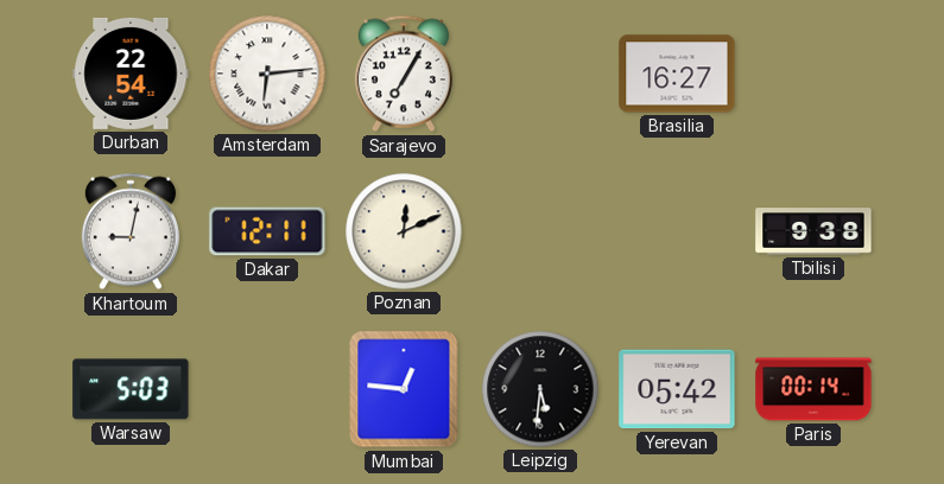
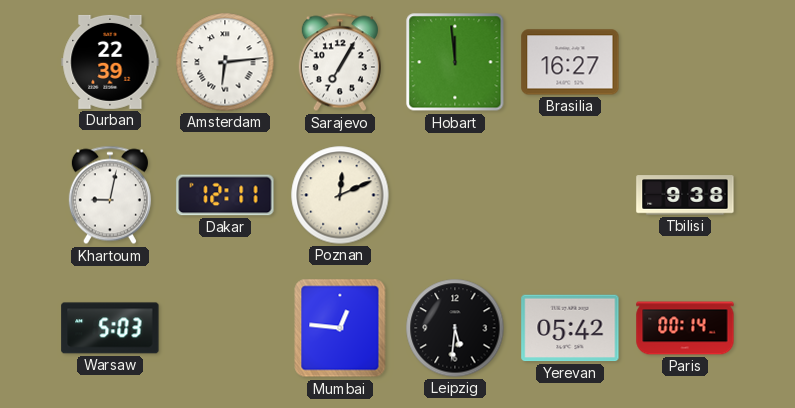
Durban: 22:54 -> 22:39
Hobart: none -> 11:59
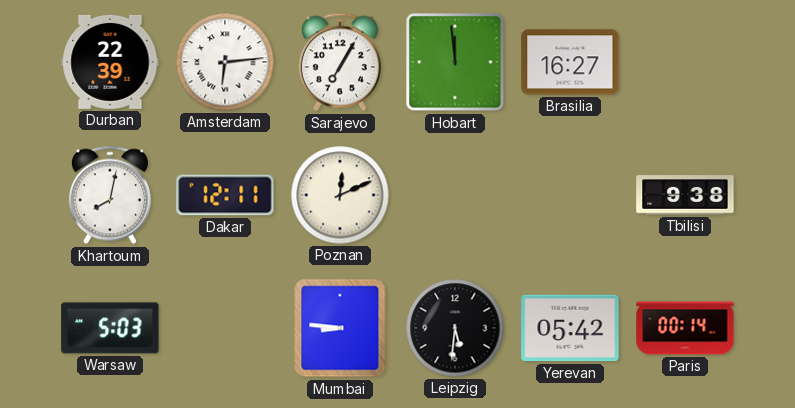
Khartoum: 9:02 -> 8:02
Mumbai: 12:46 -> 8:46
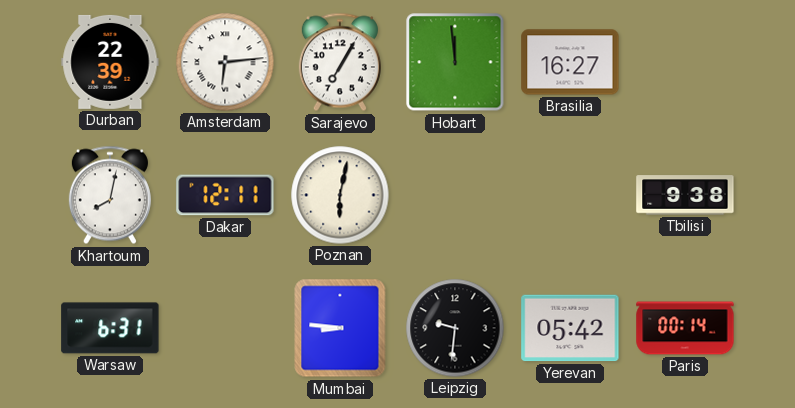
Poznan: 12:11 -> 6:02
Warsaw: 5:03 -> 6:31
Leipzig: 5:31 -> 9:31
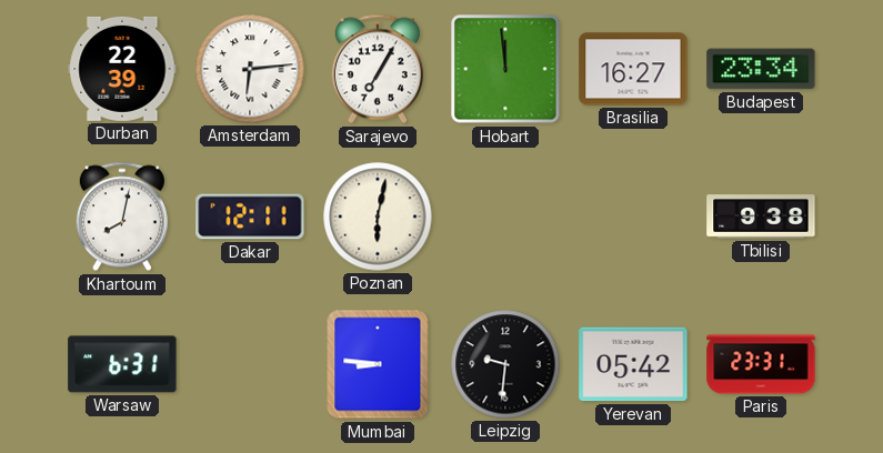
Budapest: none -> 23:34
Paris: 00:14 -> 23:31
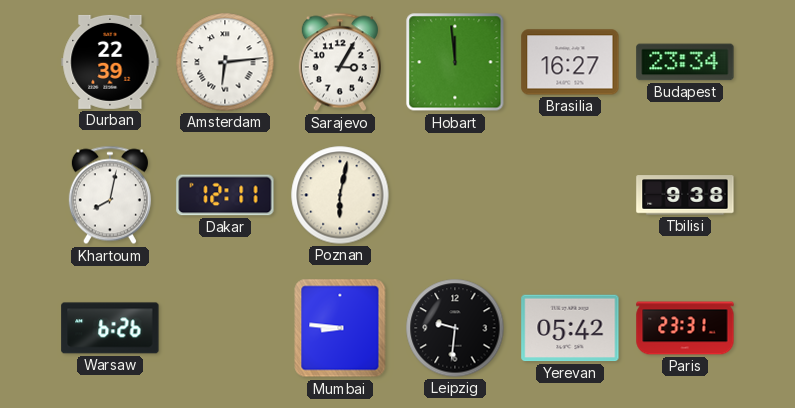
Sarajevo: 7:05 -> 3:05
Warsaw: 6:31 -> 6:26
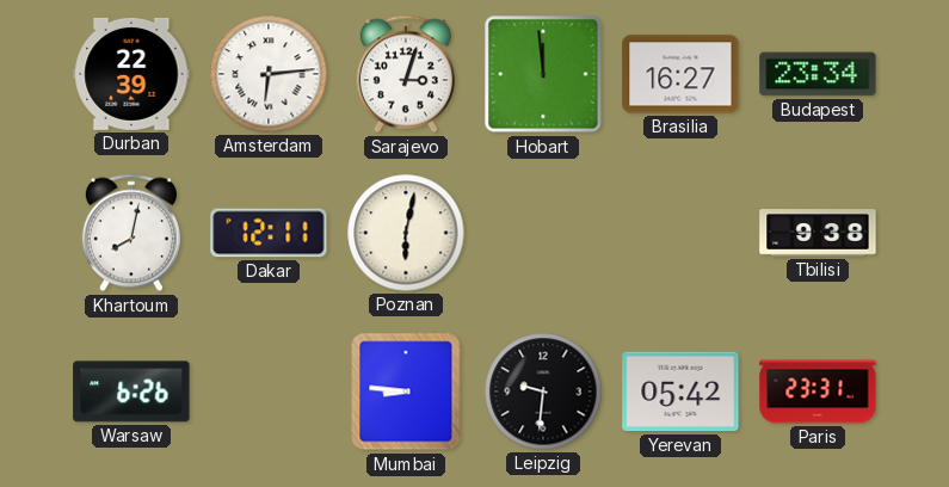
Sarajevo: 3:05 -> 3:03
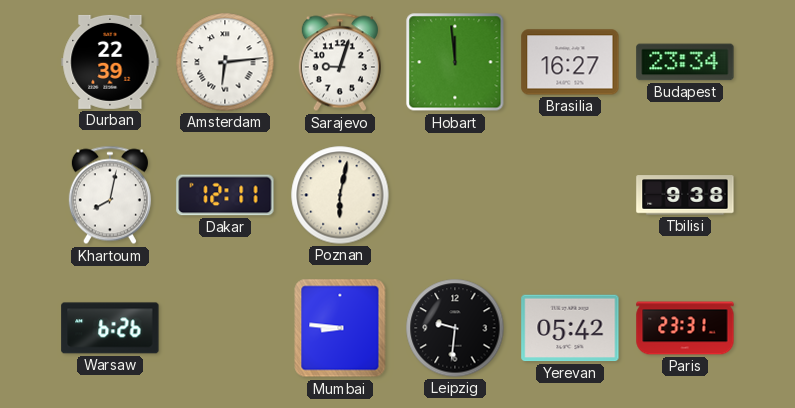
Sarajevo: 3:03 -> 9:03
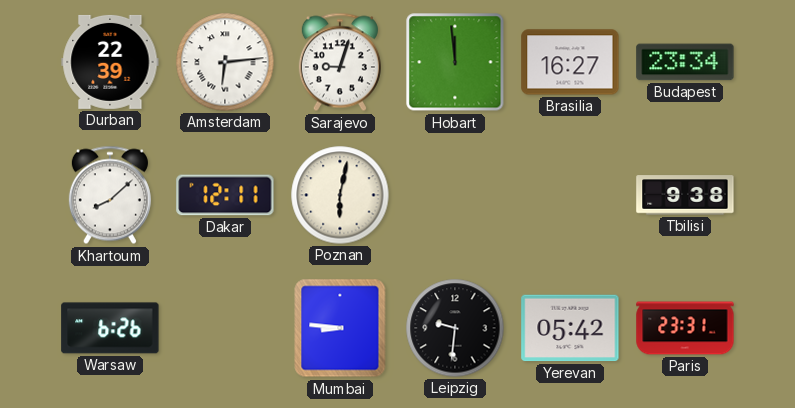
Khartoum: 8:02 -> 8:08
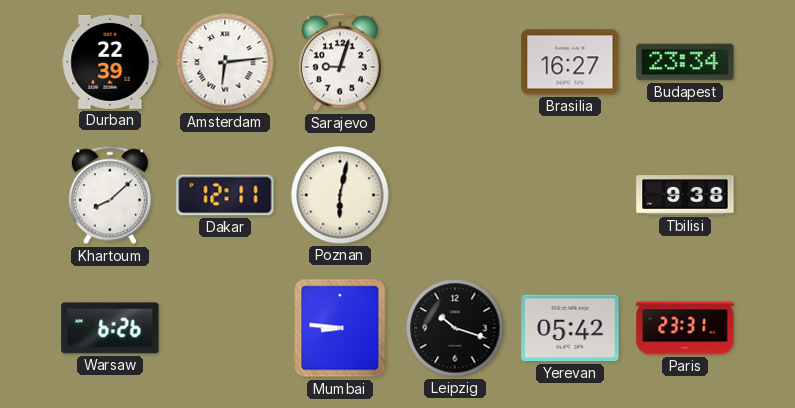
Hobart: 11:59 -> none
Leipzig: 9:31 -> 10:18
